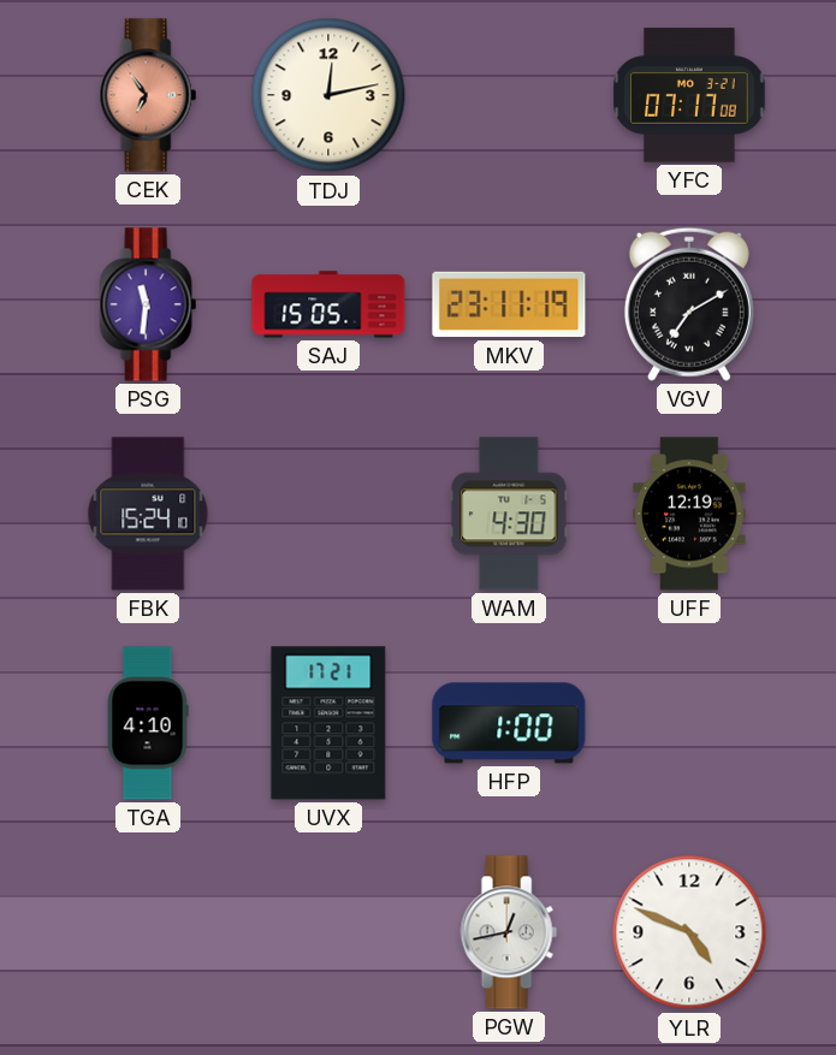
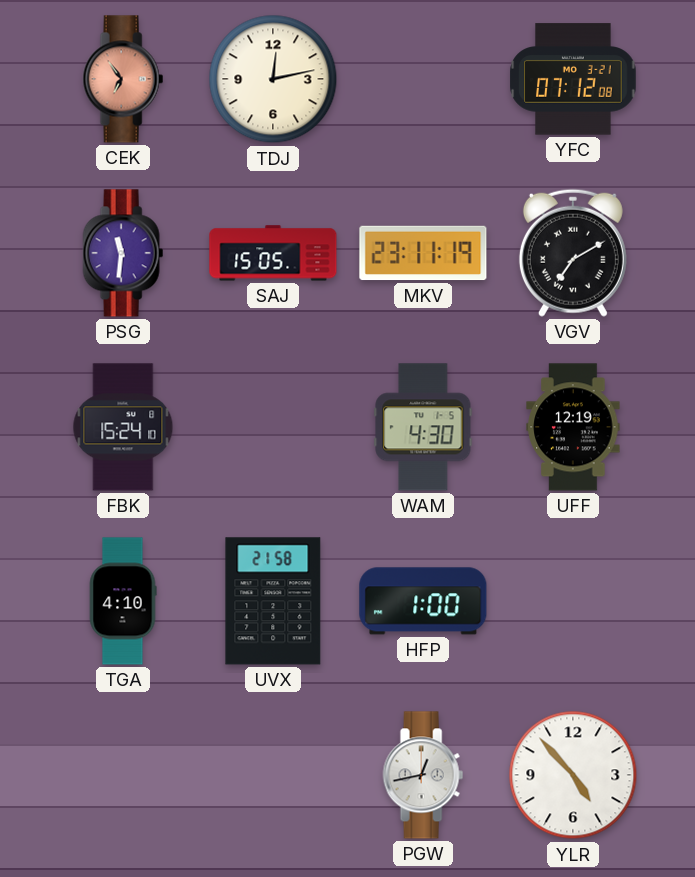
YFC: 07:17 -> 07:12
UVX: 17:21 -> 21:58
YLR: 4:49 -> 4:53
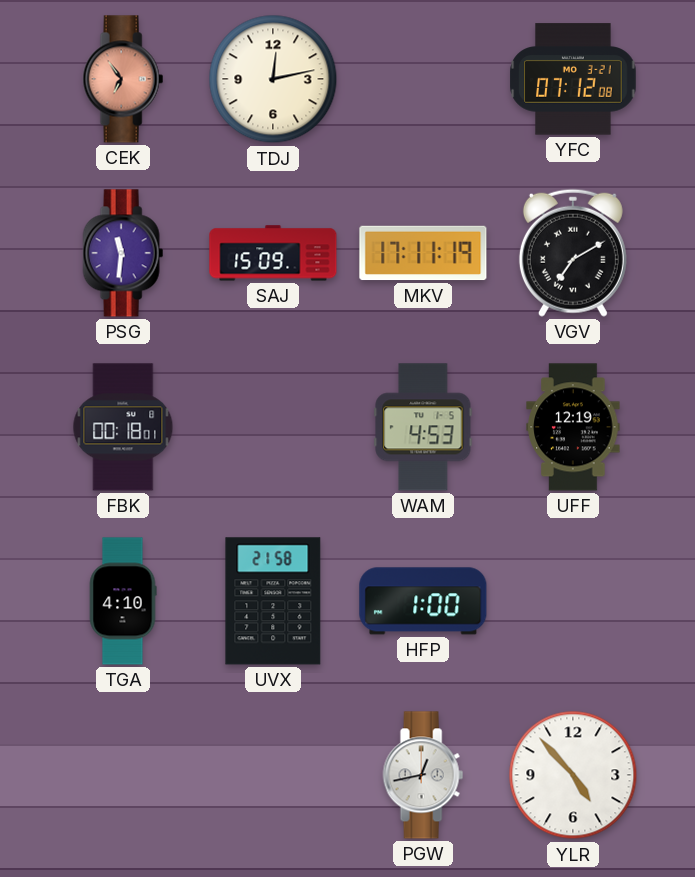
SAJ: 15:05 -> 15:09
MKV: 23:11 -> 17:11
FBK: 15:24 -> 00:18
WAM: 4:30 -> 4:53
